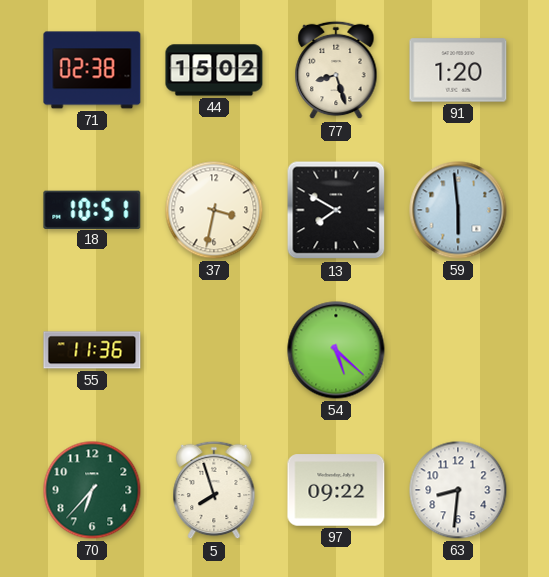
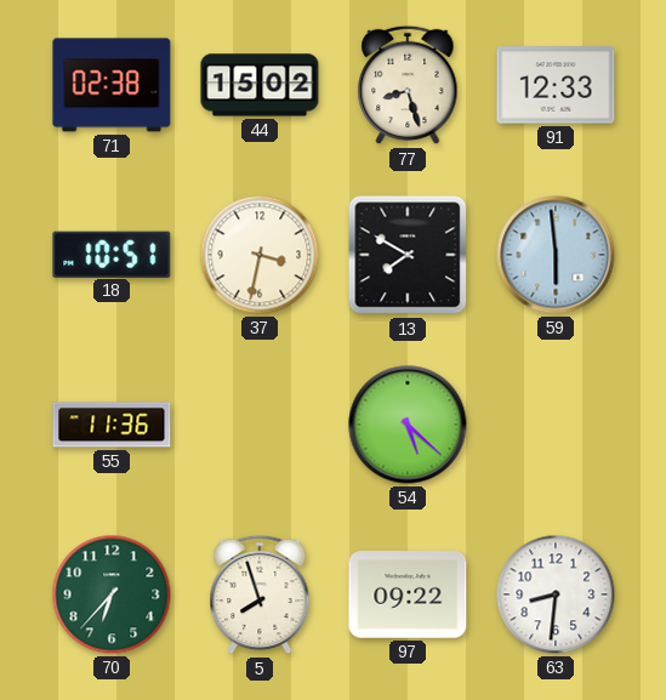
91: 1:20 -> 12:33
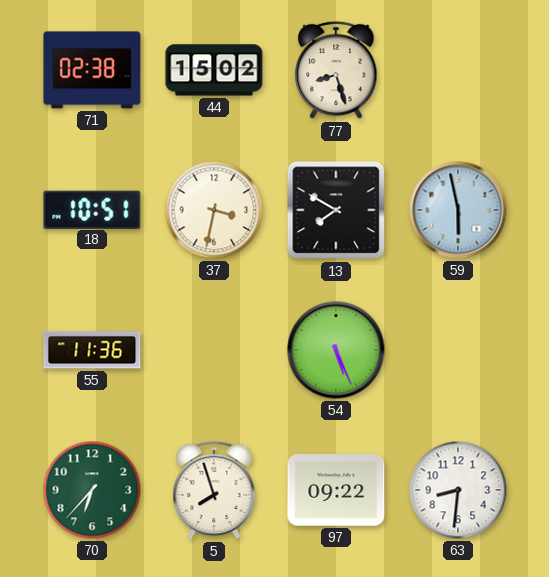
91: 12:33 -> none
59: 5:59 -> 5:58
54: 5:22 -> 5:26
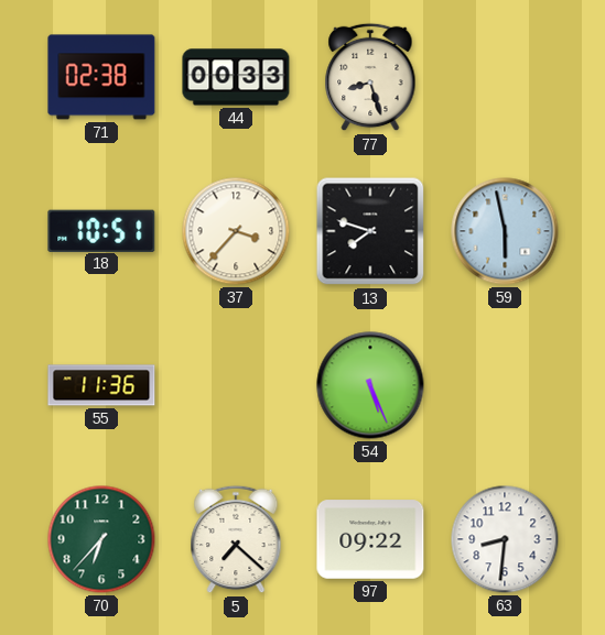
44: 15:02 -> 00:33
37: 3:32 -> 3:37
13: 7:50 -> 7:48
5: 7:57 -> 7:22
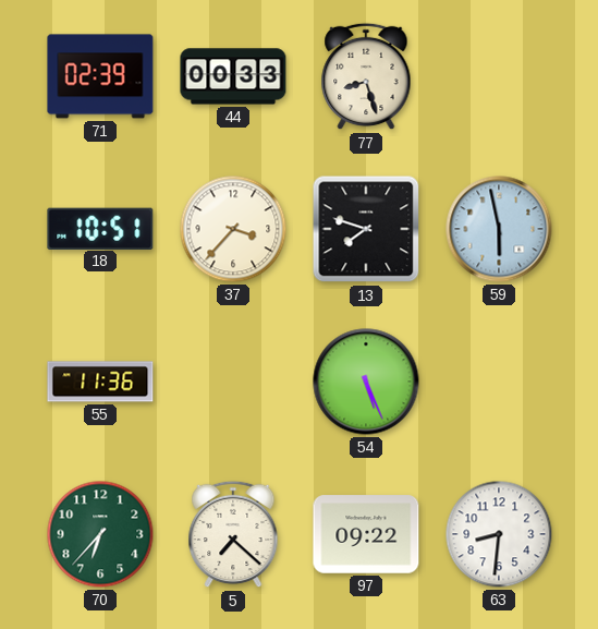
71: 02:38 -> 02:39
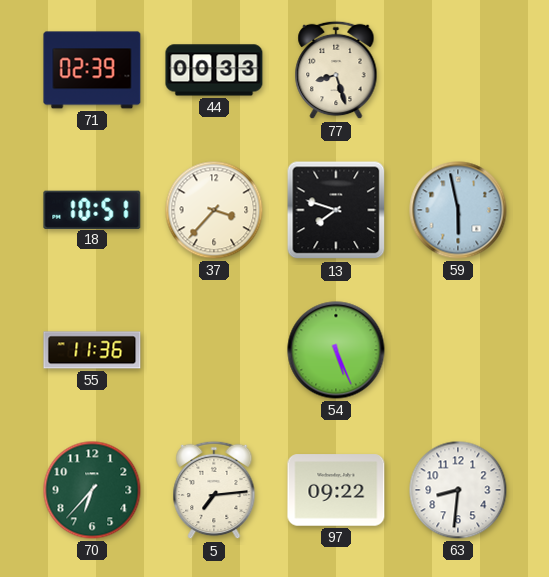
5: 7:22 -> 7:14
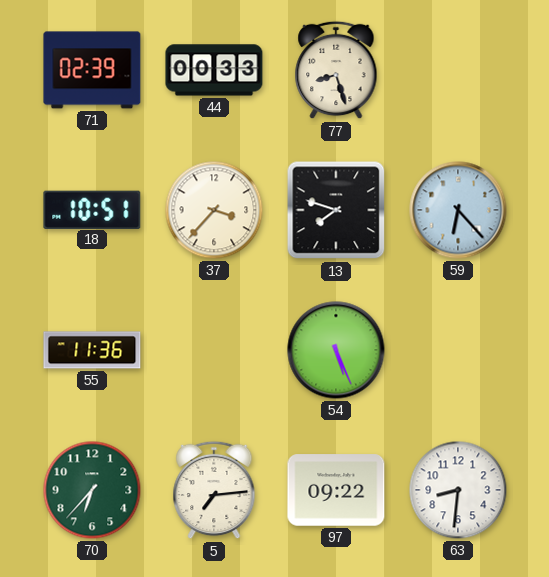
59: 5:58 -> 6:23
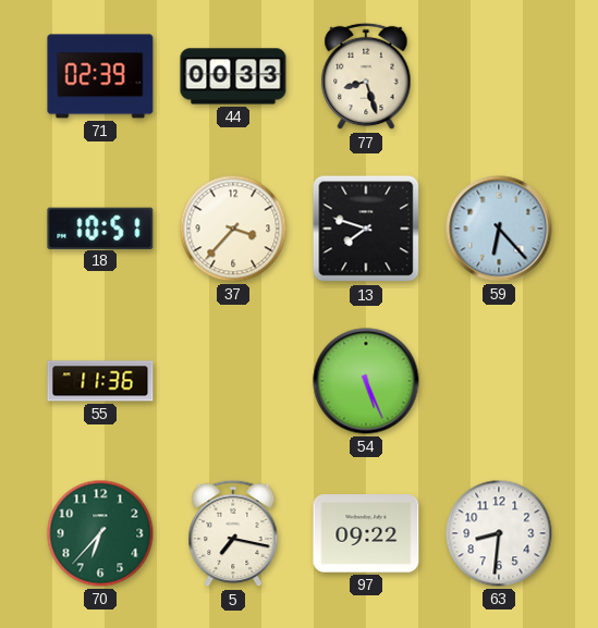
5: 7:14 -> 7:17
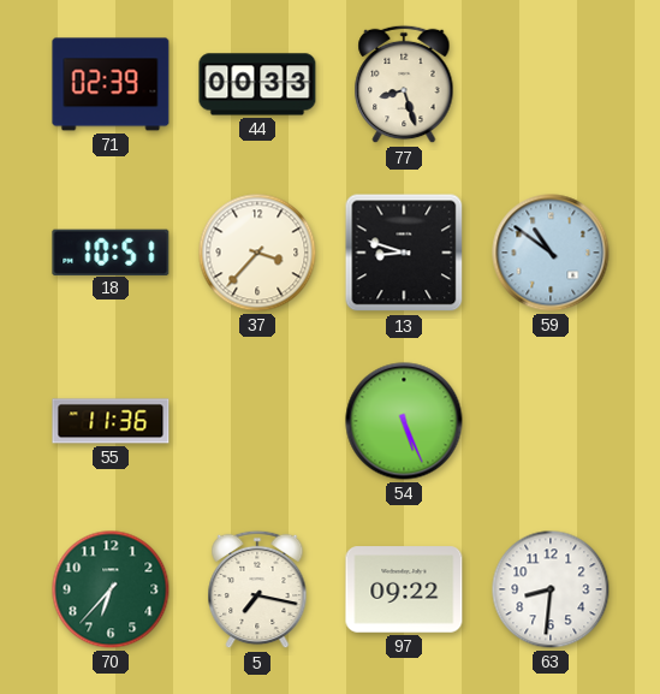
13: 7:48 -> 8:48
59: 6:23 -> 10:51
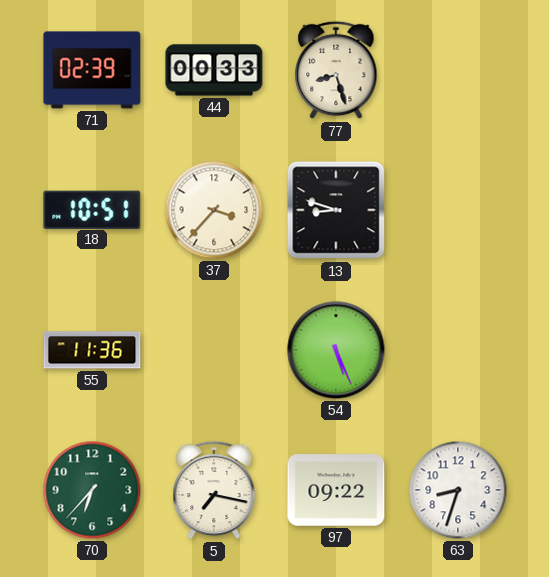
59: 10:51 -> none
63: 8:31 -> 8:33
